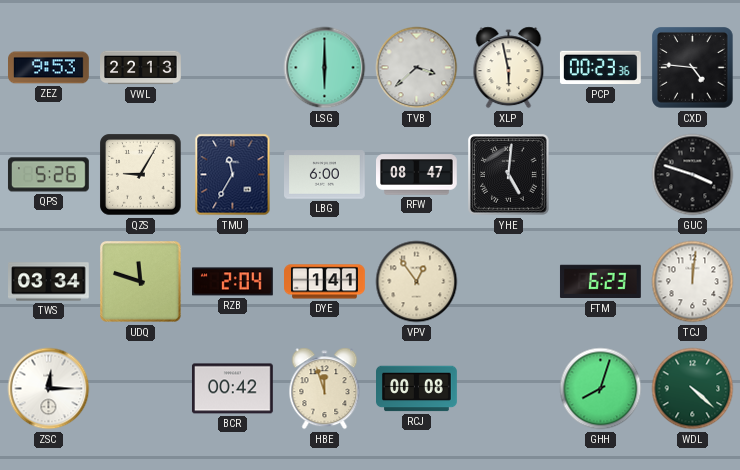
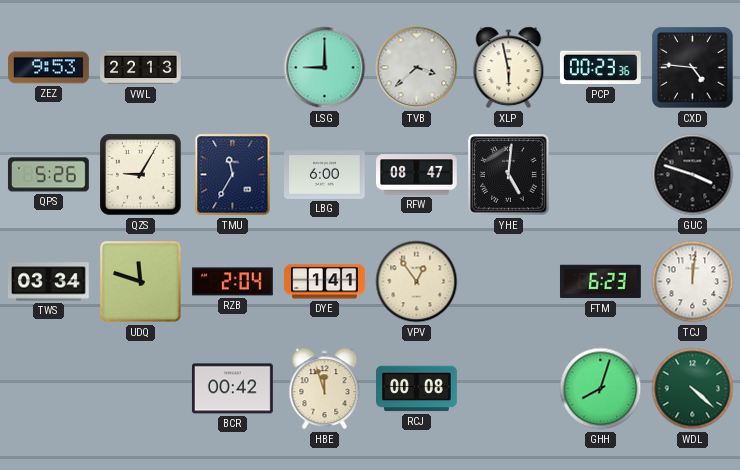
LSG: 6:00 -> 9:00
ZSC: 12:15 -> none
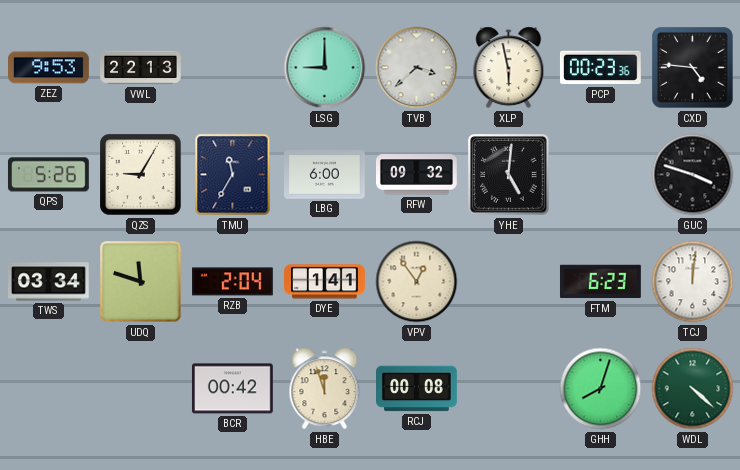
RFW: 08:47 -> 09:32
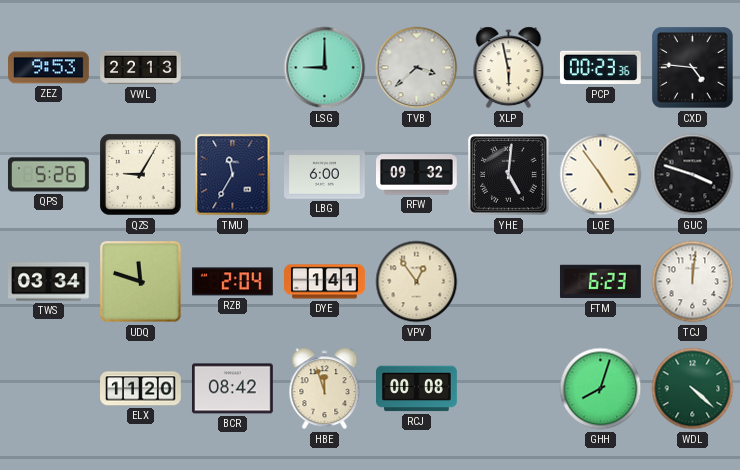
LQE: none -> 4:54
ELX: none -> 11:20
BCR: 00:42 -> 08:42
